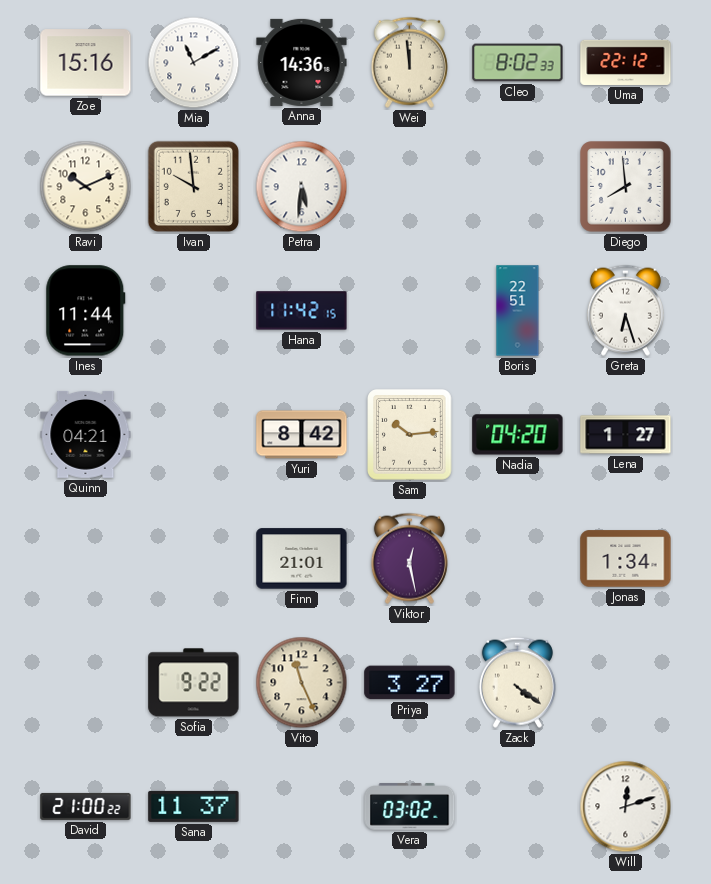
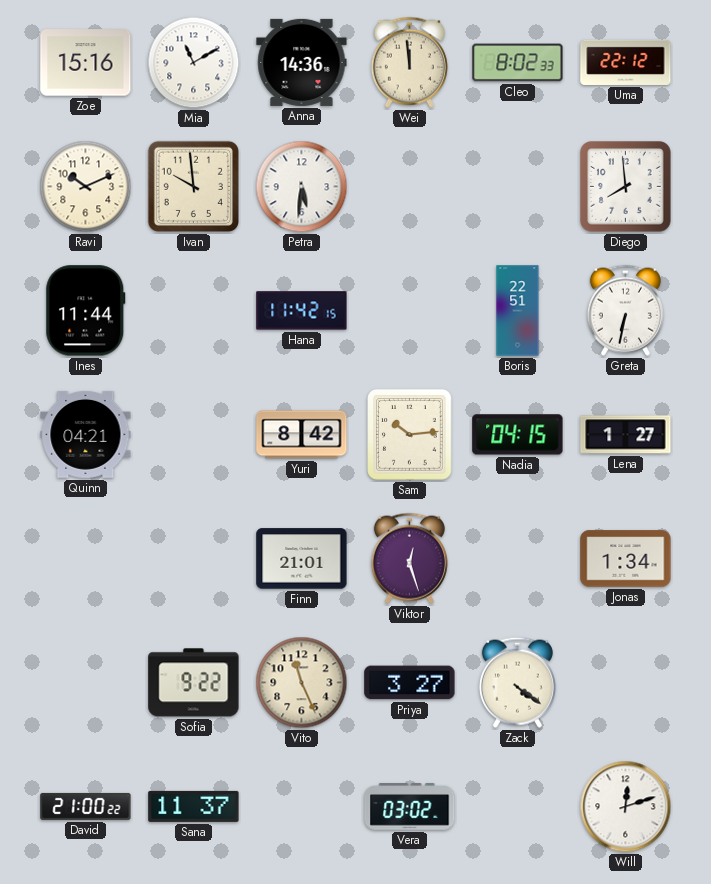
Greta: 6:27 -> 6:32
Nadia: 04:20 -> 04:15
Viktor: 12:28 -> 12:27
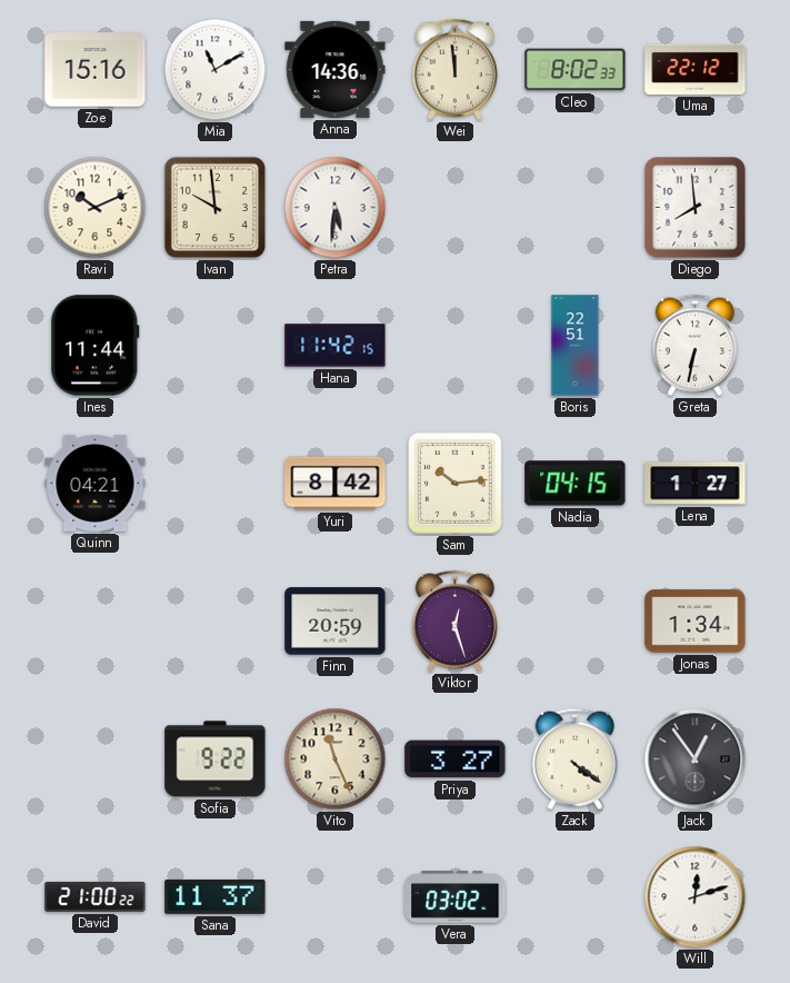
Finn: 21:01 -> 20:59
Jack: none -> 12:54
